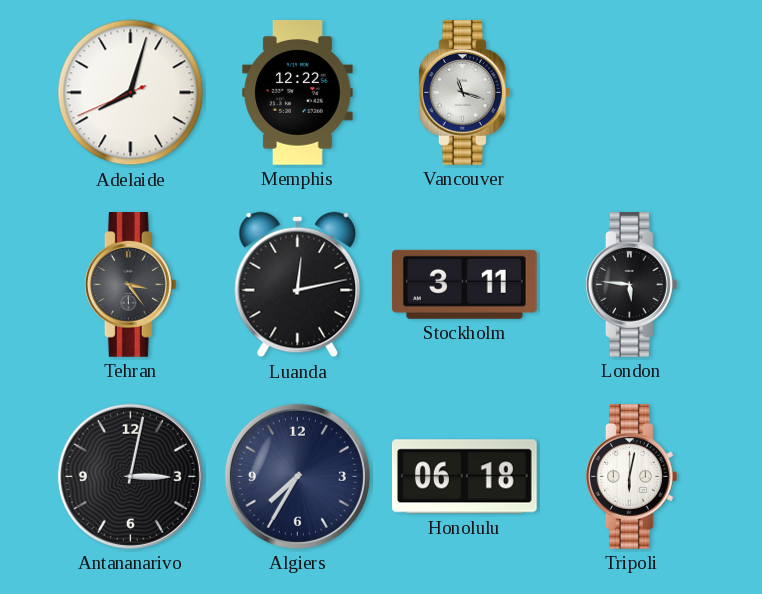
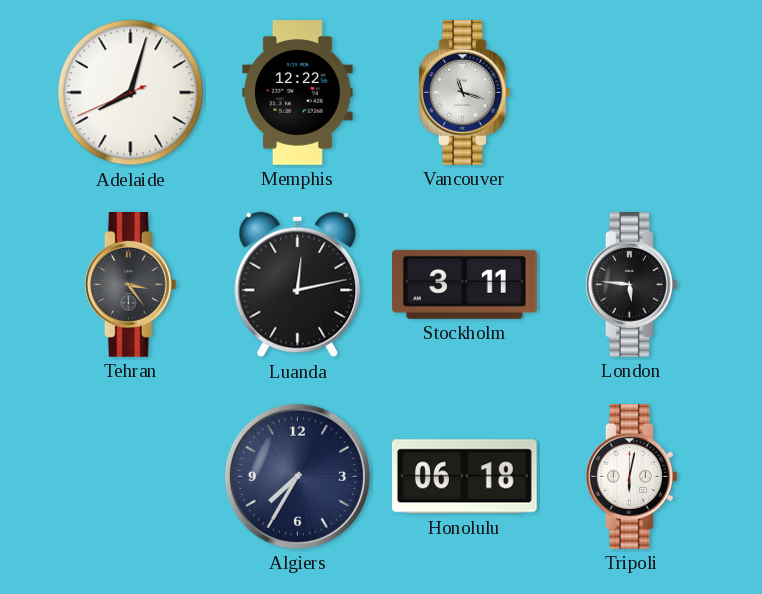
Antananarivo: 3:02 -> none
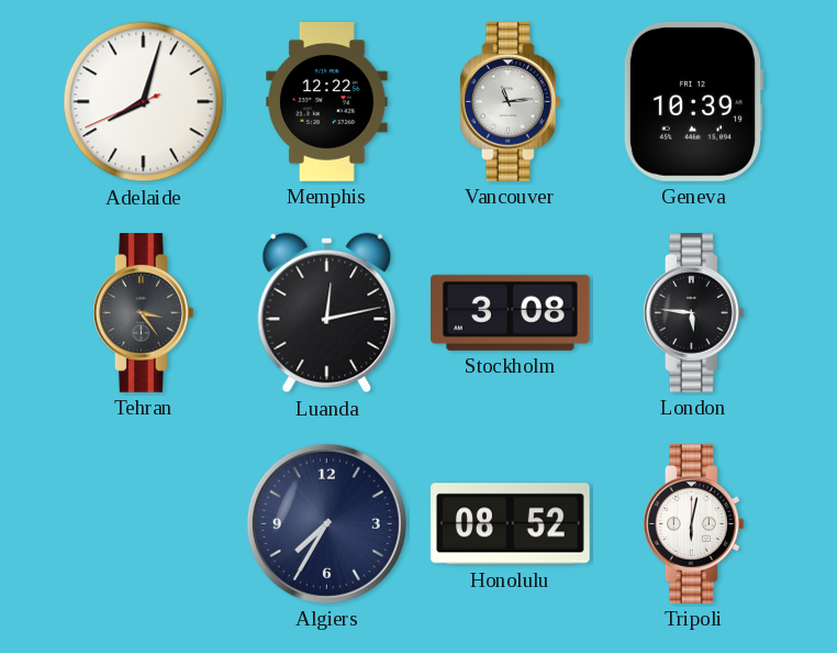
Vancouver: 11:18 -> 11:14
Geneva: none -> 10:39
Stockholm: 3:11 -> 3:08
Honolulu: 06:18 -> 08:52
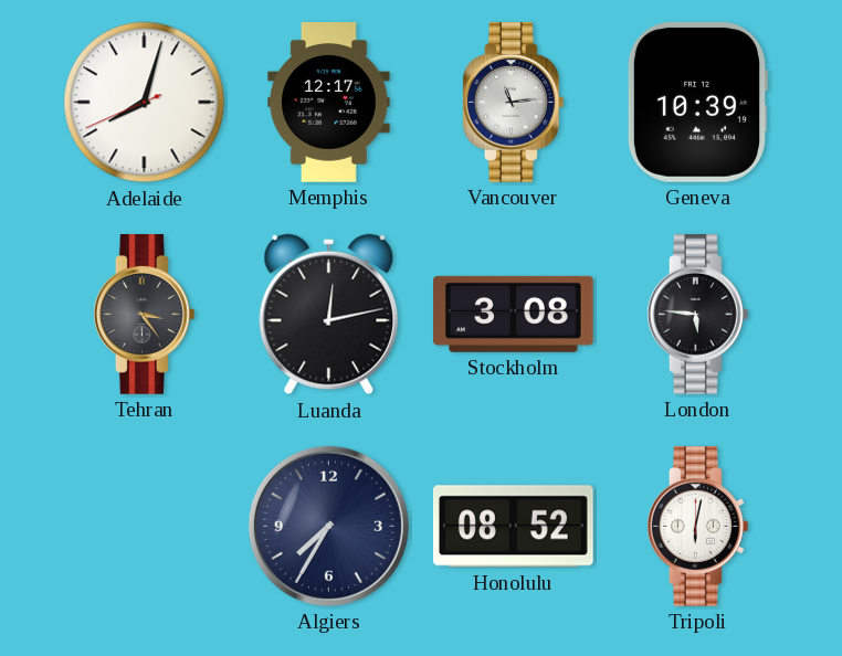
Memphis: 12:22 -> 12:17
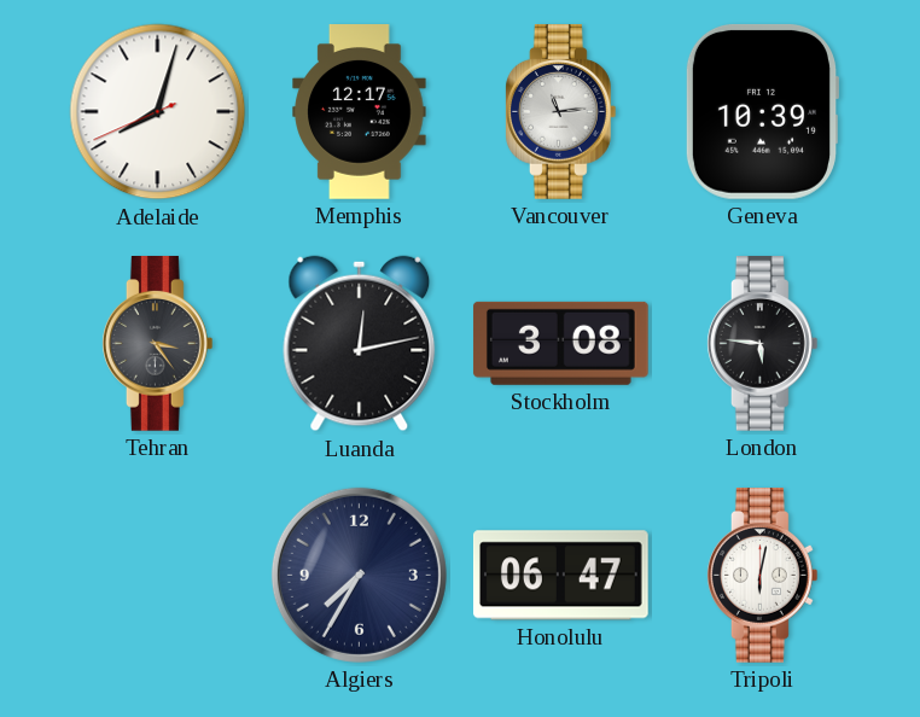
Honolulu: 08:52 -> 06:47
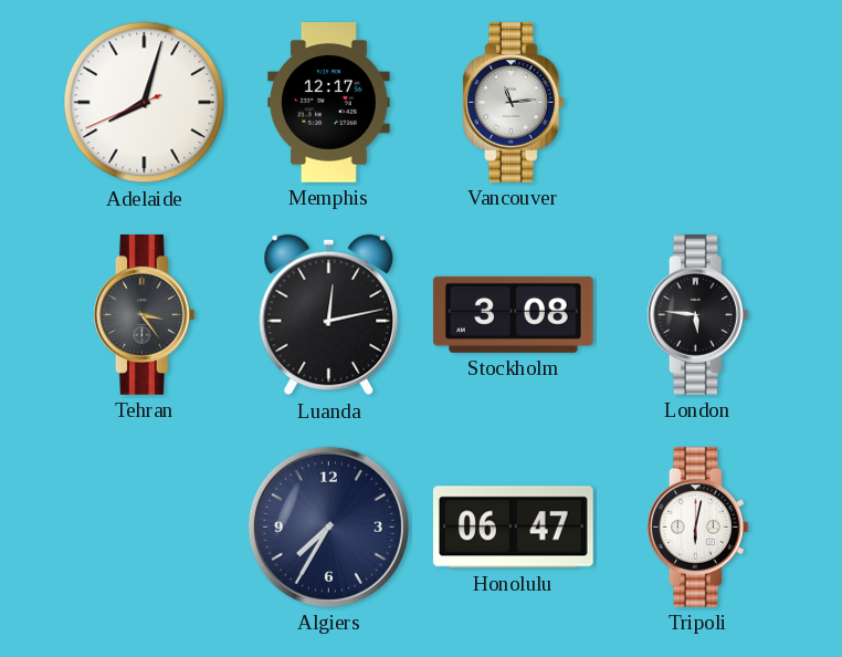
Geneva: 10:39 -> none
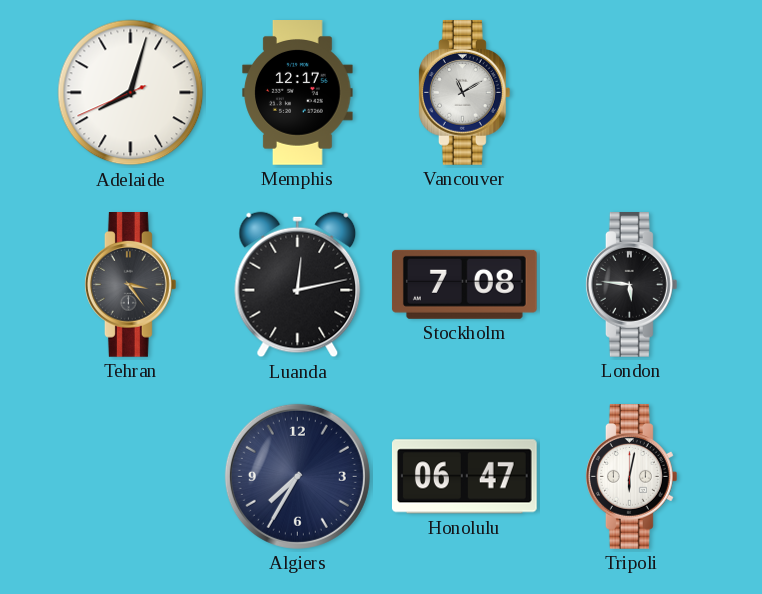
Vancouver: 11:14 -> 11:10
Stockholm: 3:08 -> 7:08
